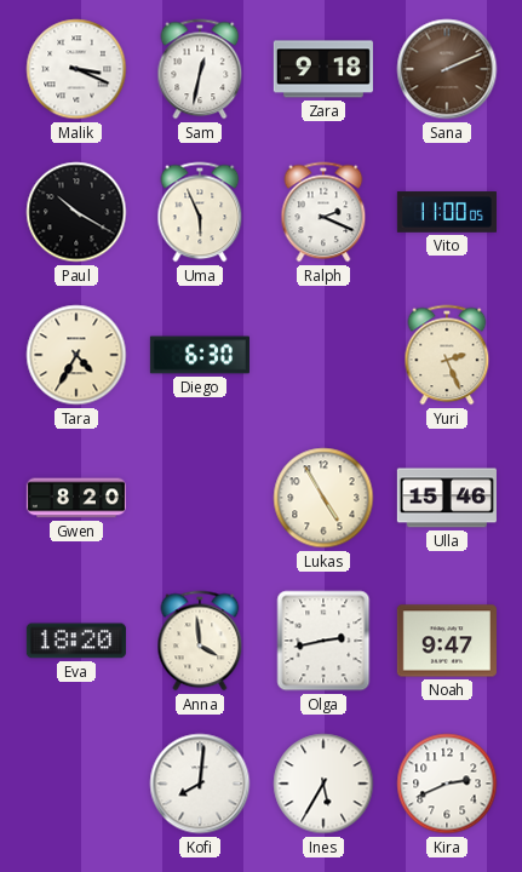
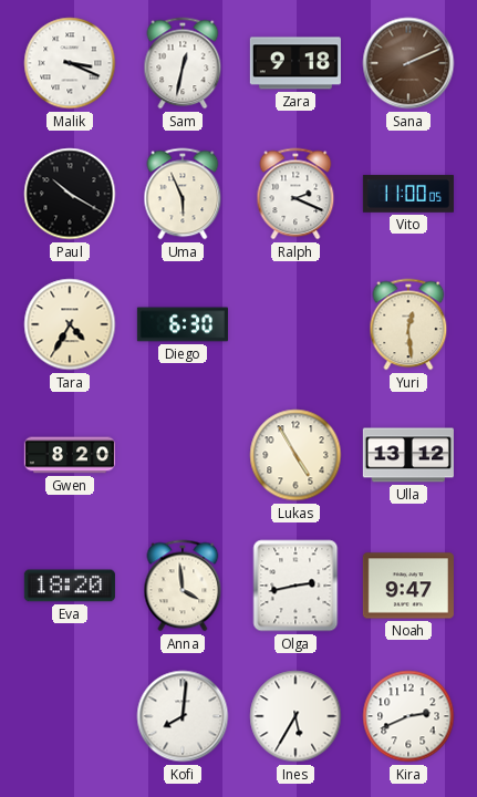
Yuri: 2:26 -> 12:29
Ulla: 15:46 -> 13:12
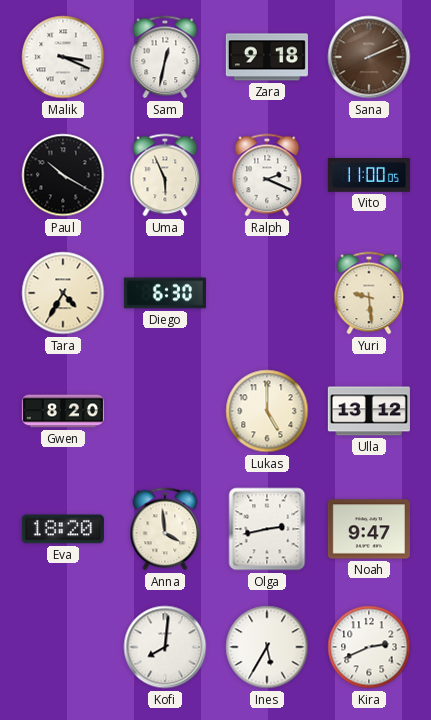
Yuri: 12:29 -> 9:29
Lukas: 4:55 -> 5:00
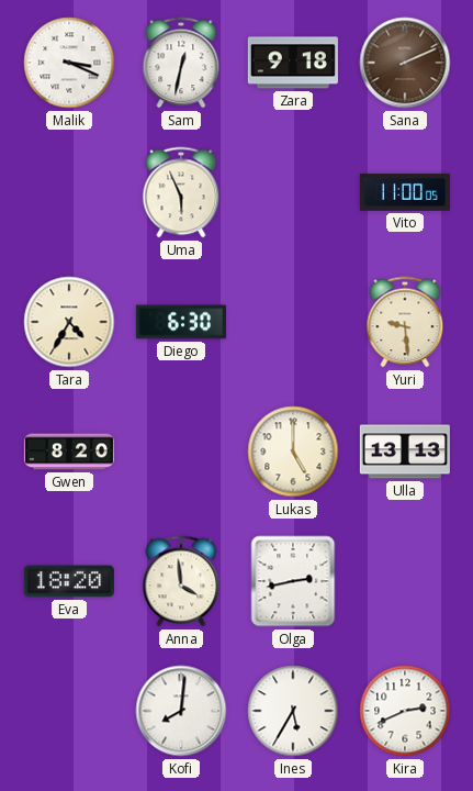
Paul: 10:20 -> none
Ralph: 2:19 -> none
Ulla: 13:12 -> 13:13
Noah: 9:47 -> none
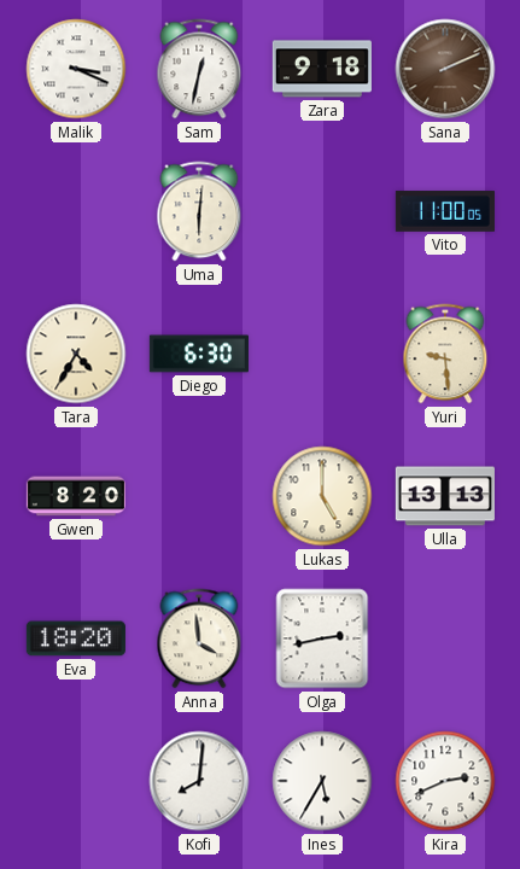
Uma: 5:56 -> 6:01
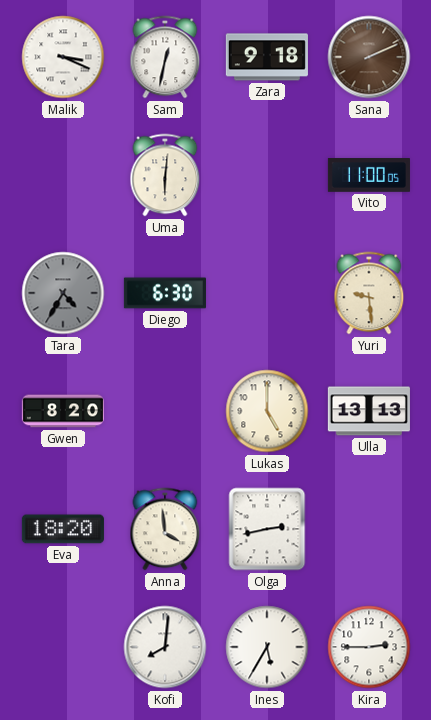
Tara dial: cream -> grey
Kira: 2:41 -> 2:45
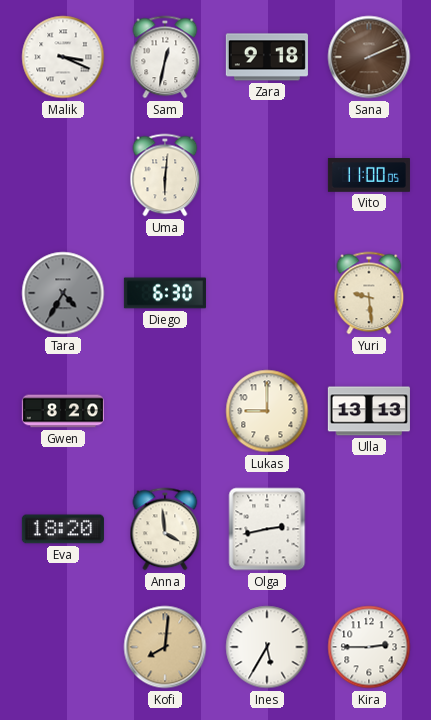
Lukas: 5:00 -> 9:00
Kofi dial: white -> champagne
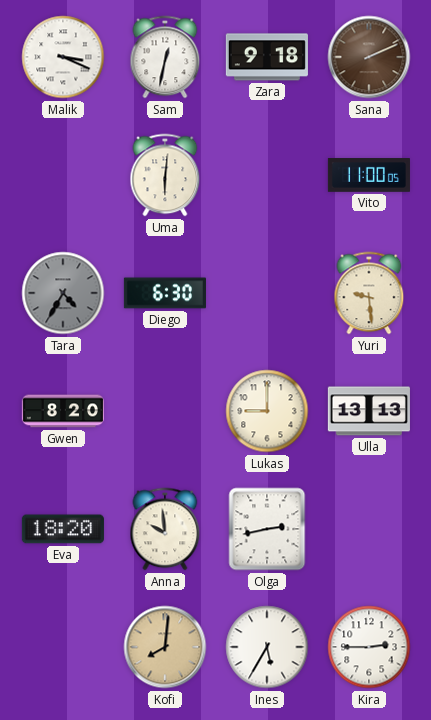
Anna: 3:59 -> 9:59
